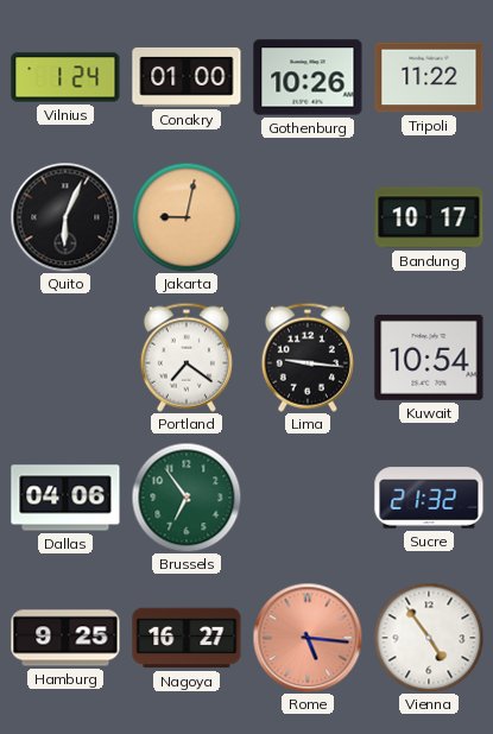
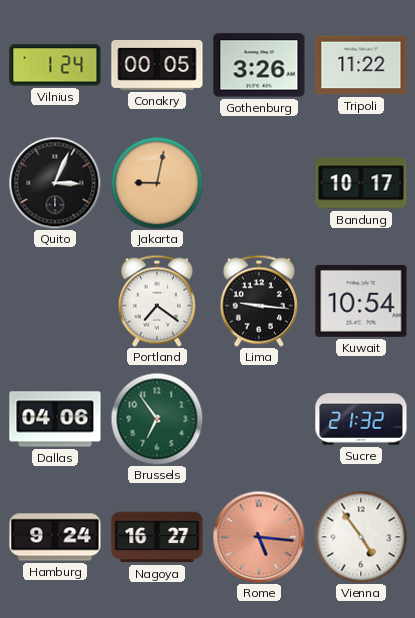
Conakry: 01:00 -> 00:05
Gothenburg: 10:26 -> 3:26
Quito: 6:04 -> 3:04
Hamburg: 9:25 -> 9:24
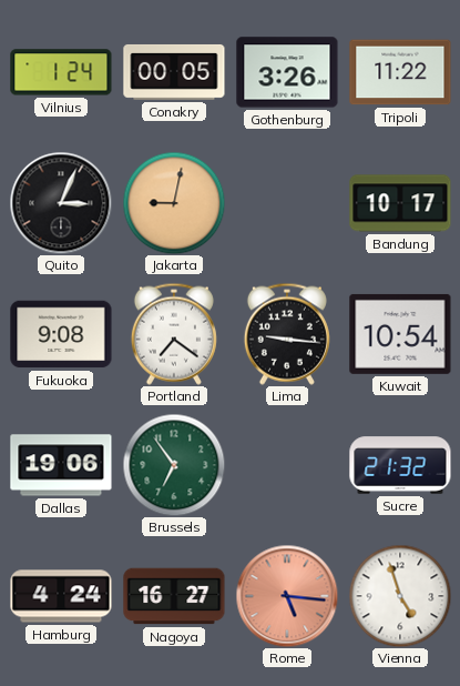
Fukuoka: none -> 9:08
Dallas: 04:06 -> 19:06
Hamburg: 9:24 -> 4:24
Vienna: 4:54 -> 4:57
